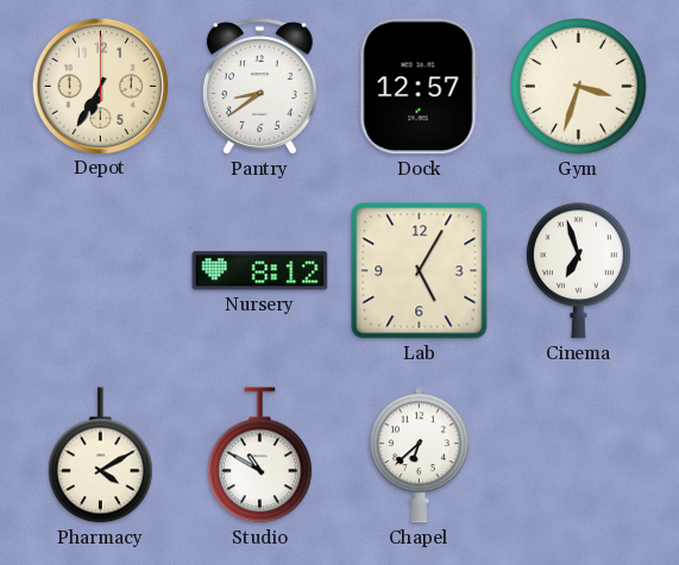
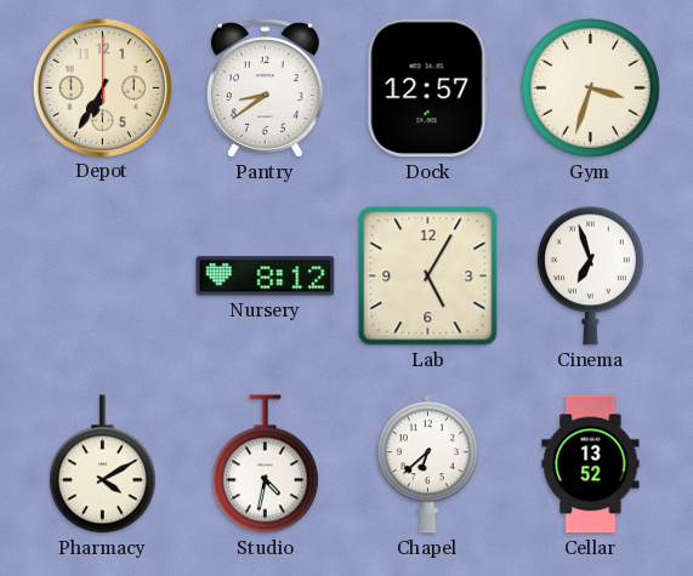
Studio: 10:50 -> 4:32
Cellar: none -> 13:52
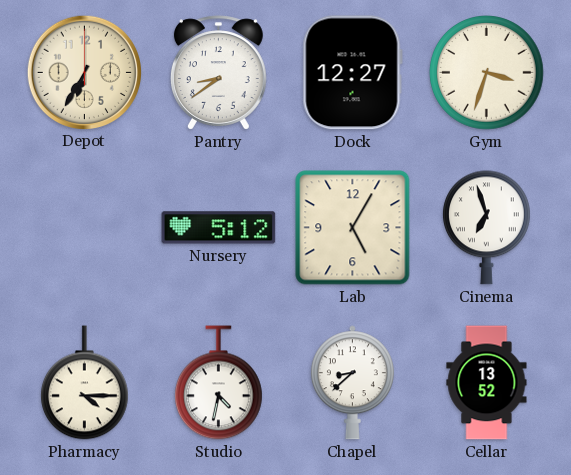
Dock: 12:57 -> 12:27
Nursery: 8:12 -> 5:12
Pharmacy: 4:10 -> 4:15
Chapel: 6:38 -> 8:38
